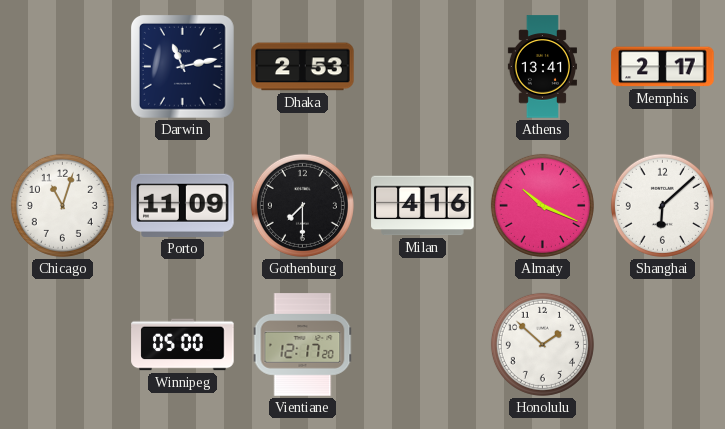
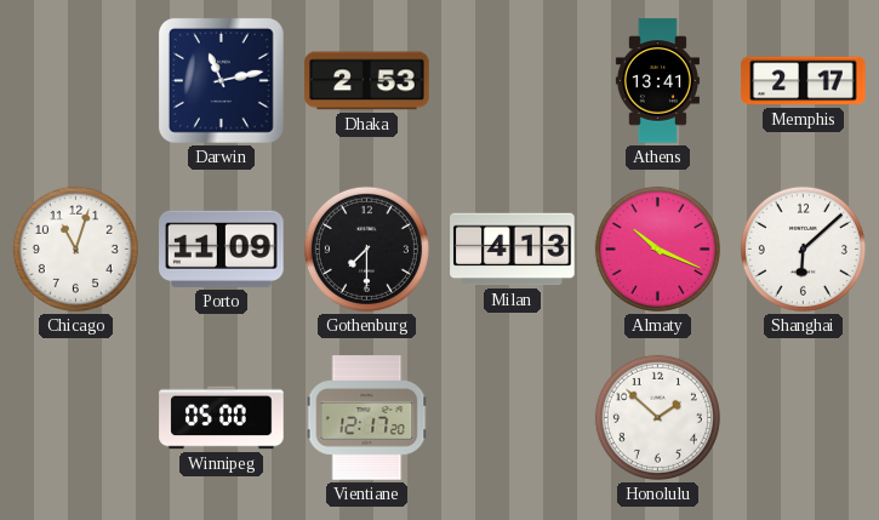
Milan: 4:16 -> 4:13
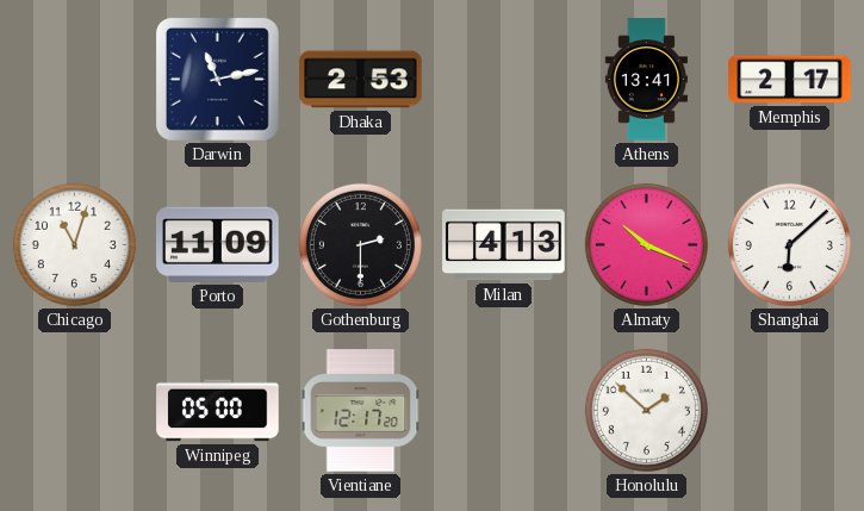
Gothenburg: 7:30 -> 2:30
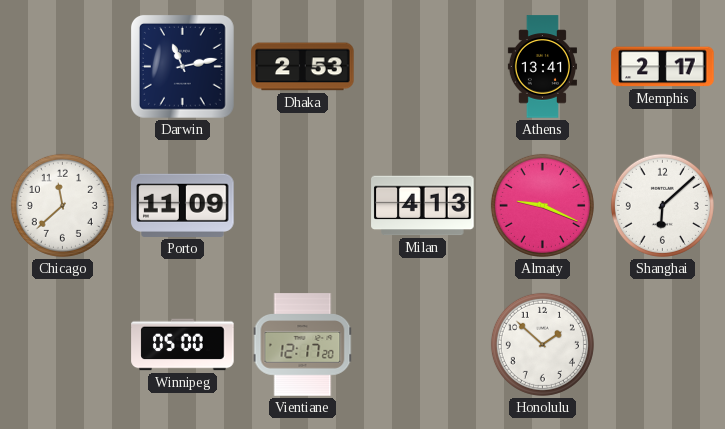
Chicago: 11:03 -> 11:38
Gothenburg: 2:30 -> none
Almaty: 10:19 -> 9:19
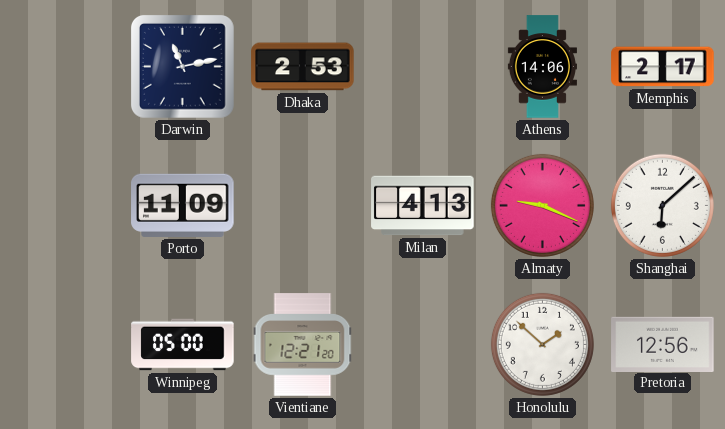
Athens: 13:41 -> 14:06
Chicago: 11:38 -> none
Vientiane: 12:17 -> 12:21
Pretoria: none -> 12:56
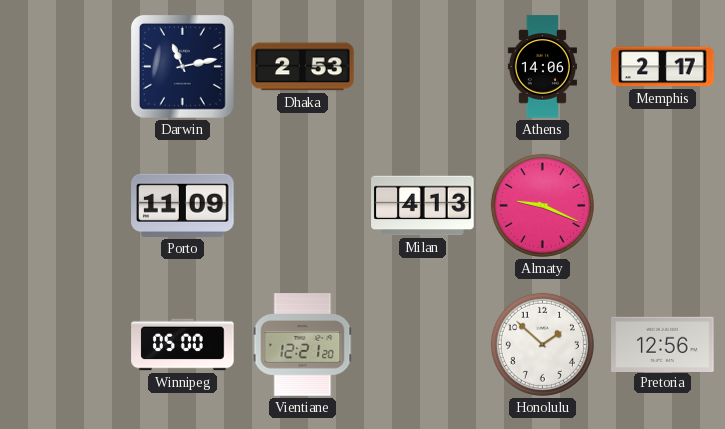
Shanghai: 6:08 -> none
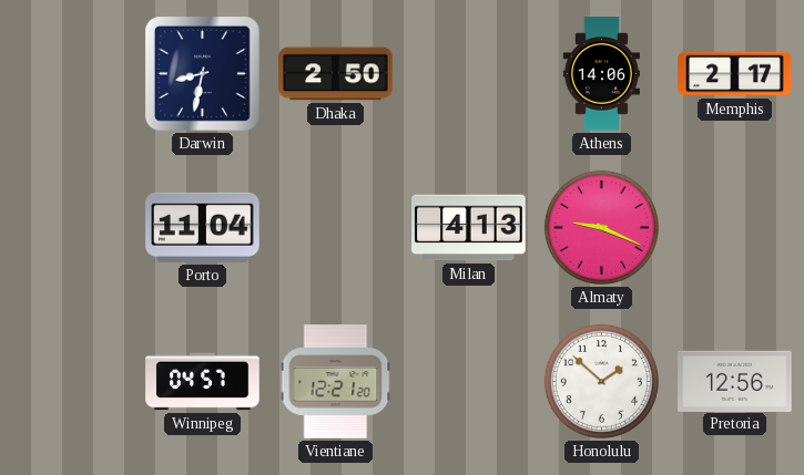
Darwin: 11:13 -> 8:32
Dhaka: 2:53 -> 2:50
Porto: 11:09 -> 11:04
Winnipeg: 05:00 -> 04:57
